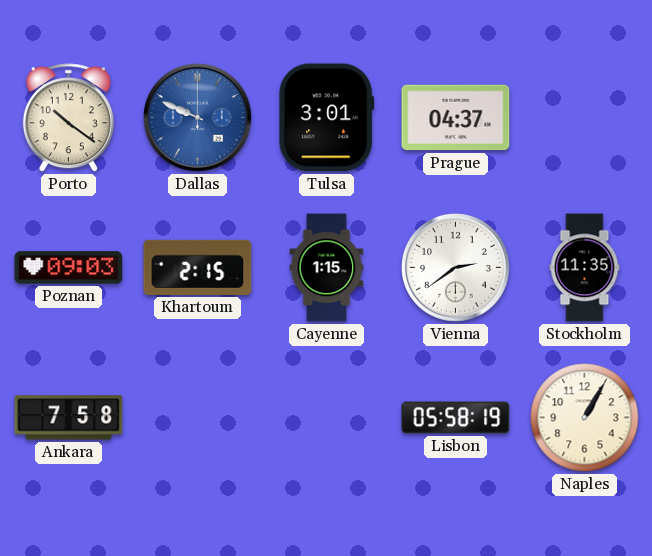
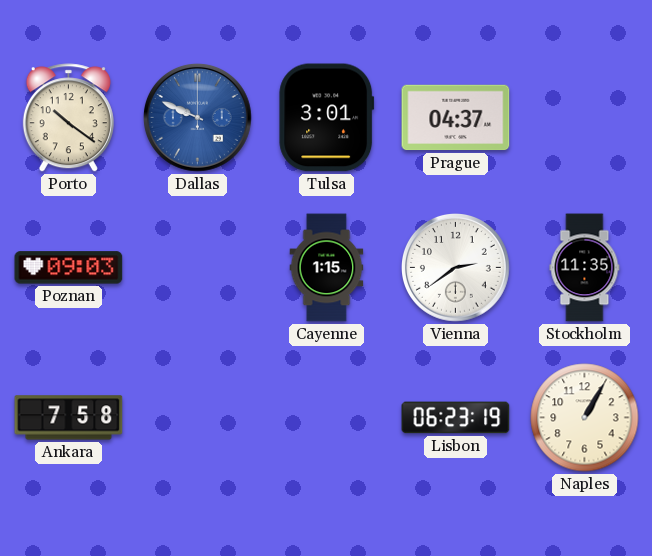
Khartoum: 2:15 -> none
Lisbon: 05:58 -> 06:23
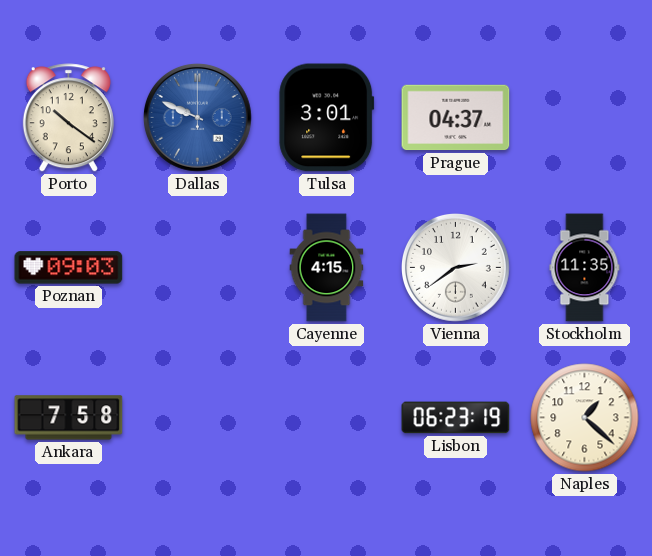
Cayenne: 1:15 -> 4:15
Naples: 1:05 -> 1:22
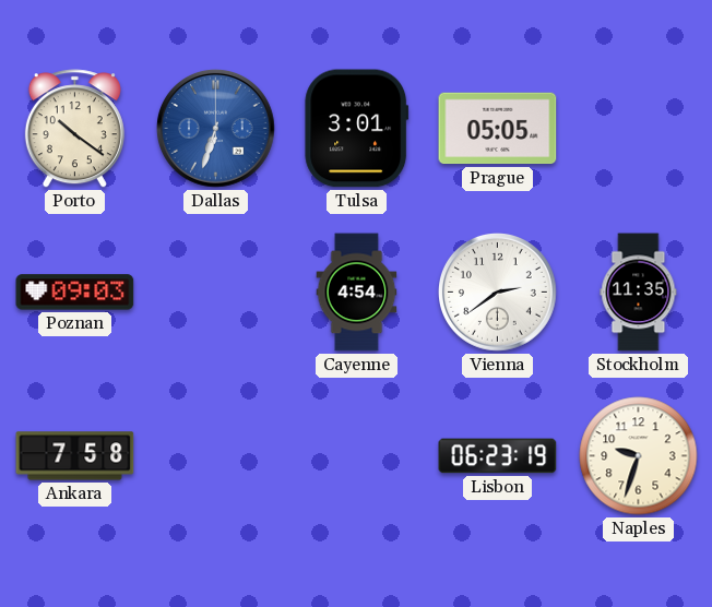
Dallas: 9:49 -> 6:33
Prague: 04:37 -> 05:05
Cayenne: 4:15 -> 4:54
Naples: 1:22 -> 9:33
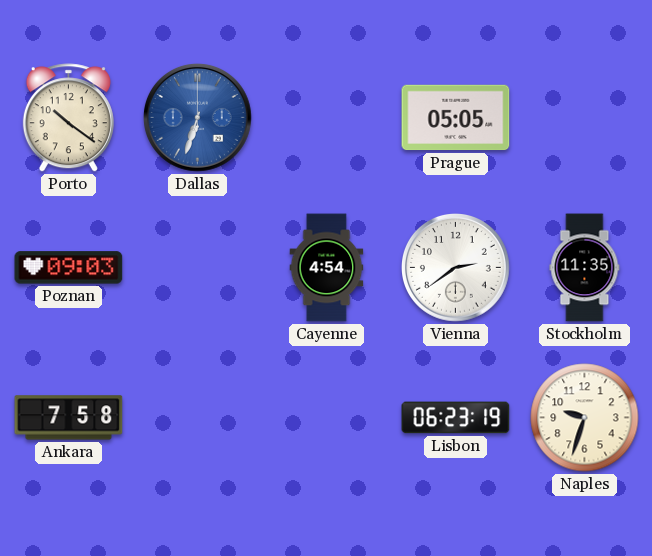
Tulsa: 3:01 -> none
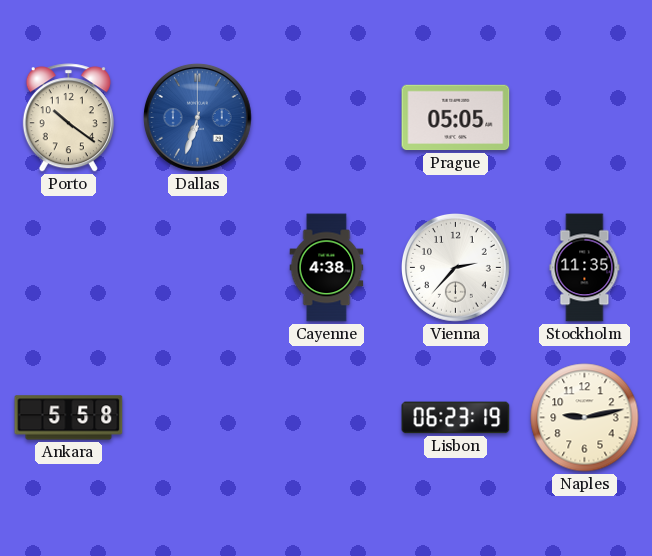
Poznan: 09:03 -> none
Cayenne: 4:54 -> 4:38
Vienna: 2:39 -> 2:37
Ankara: 7:58 -> 5:58
Naples: 9:33 -> 9:13
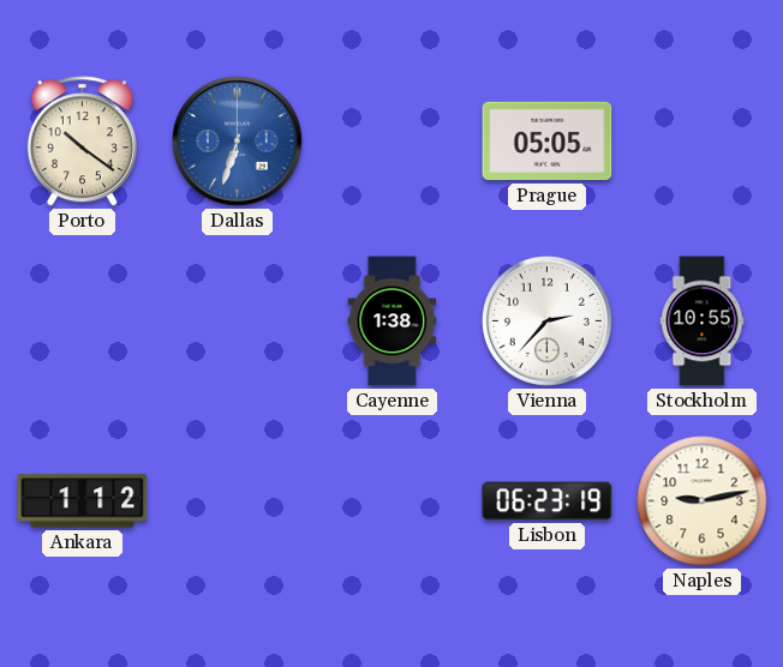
Cayenne: 4:38 -> 1:38
Stockholm: 11:35 -> 10:55
Ankara: 5:58 -> 1:12
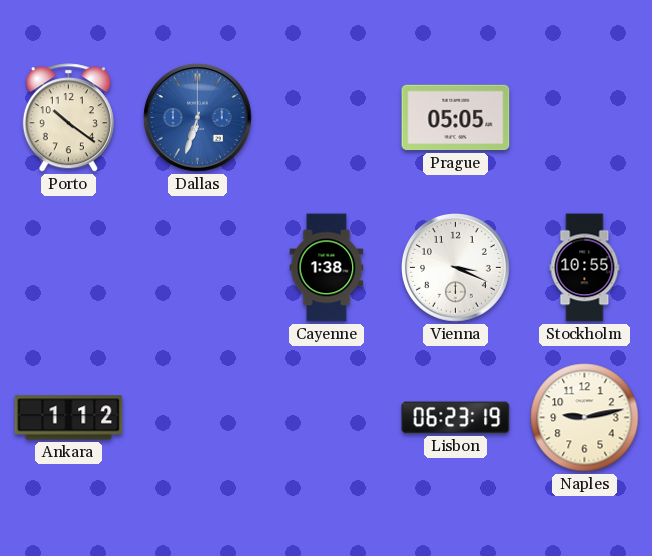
Vienna: 2:37 -> 3:19
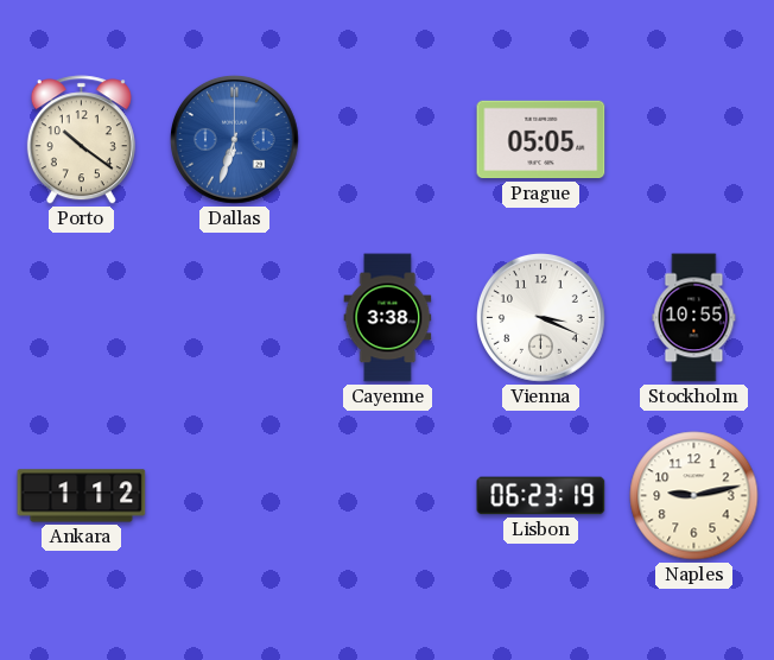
Cayenne: 1:38 -> 3:38
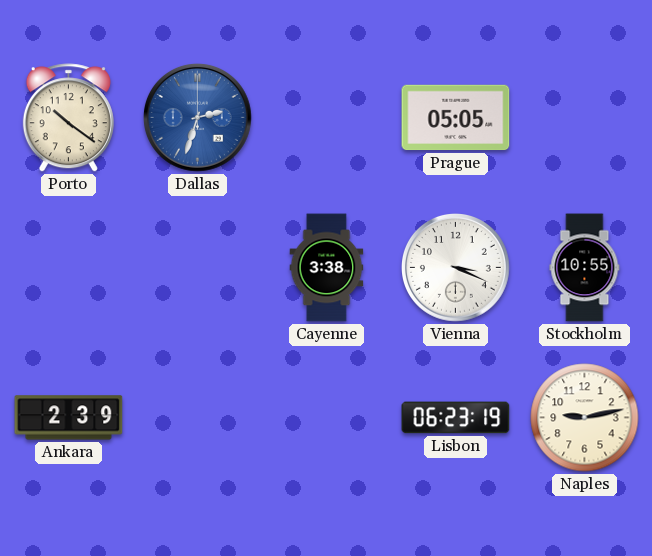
Dallas: 6:33 -> 2:33
Ankara: 1:12 -> 2:39
